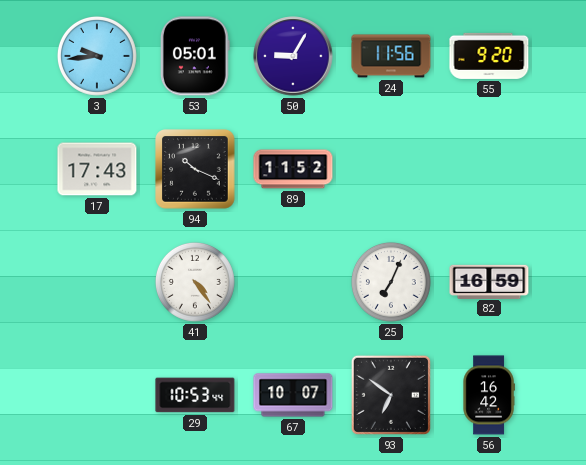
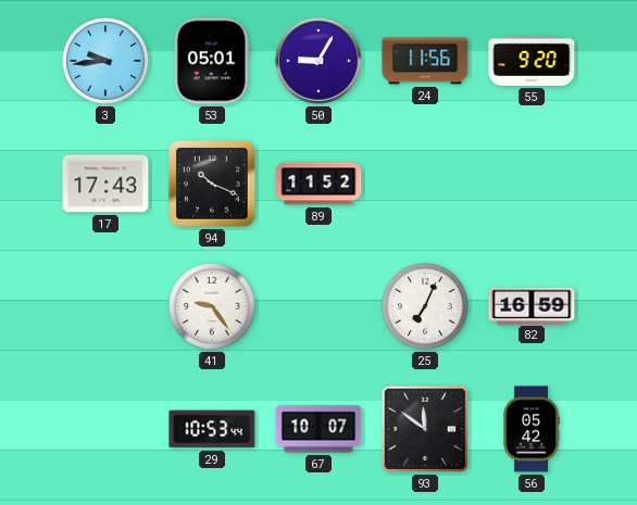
41: 4:24 -> 9:24
93: 6:51 -> 11:51
56: 16:42 -> 05:42
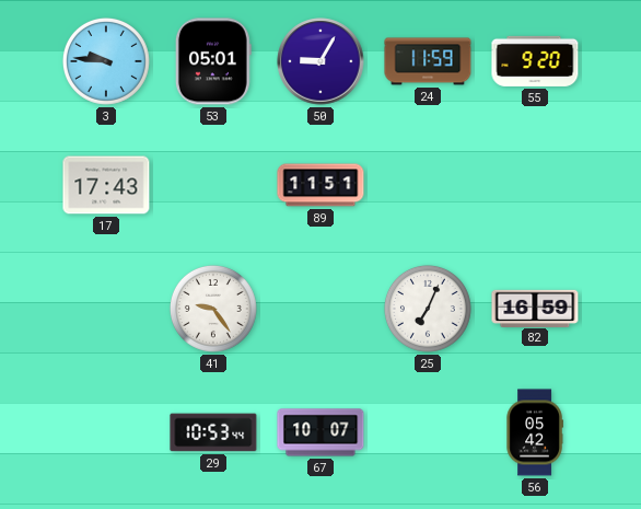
3: 9:44 -> 9:46
24: 11:56 -> 11:59
94: 10:19 -> none
89: 11:52 -> 11:51
93: 11:51 -> none
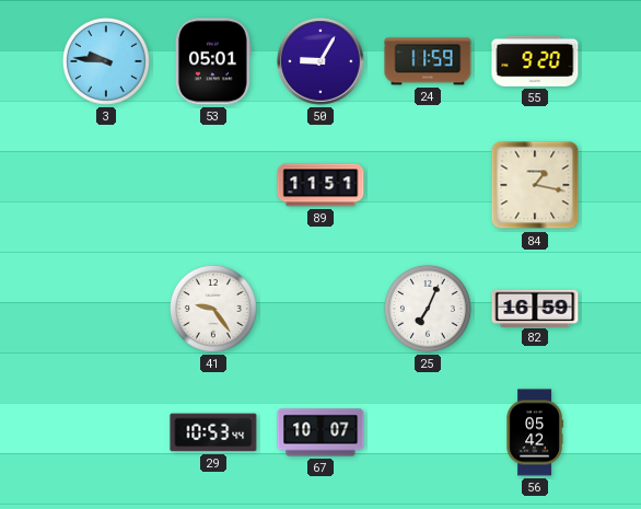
17: 17:43 -> none
84: none -> 1:17
